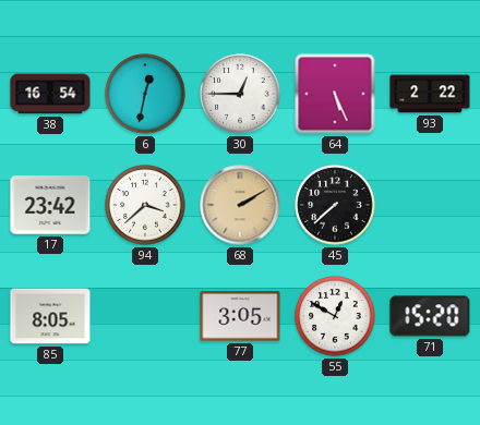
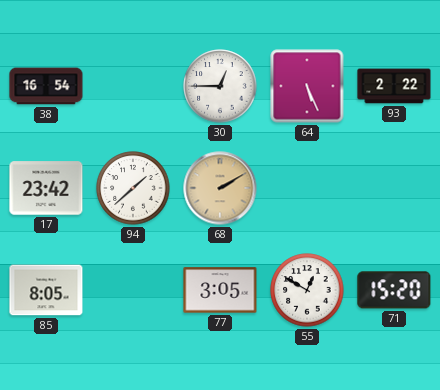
6: 12:32 -> none
94: 3:38 -> 1:38
45: 7:38 -> none
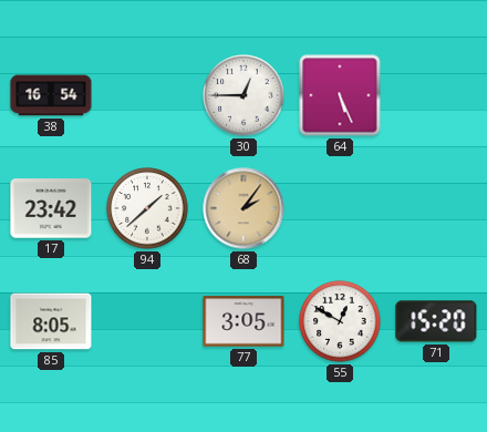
93: 2:22 -> none
68: 2:10 -> 2:06
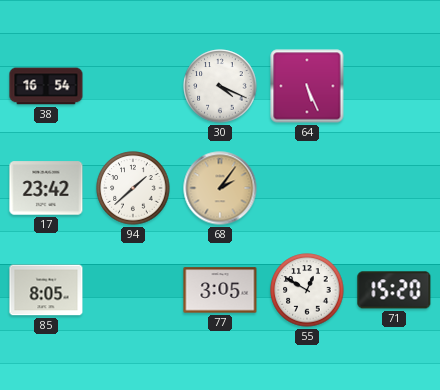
30: 12:45 -> 4:19
